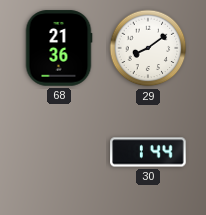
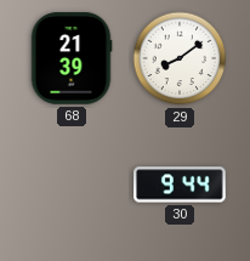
68: 21:36 -> 21:39
30: 1:44 -> 9:44
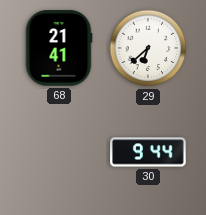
68: 21:39 -> 21:41
29: 8:09 -> 6:38
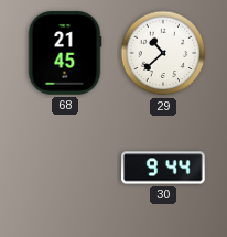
68: 21:41 -> 21:45
29: 6:38 -> 10:38
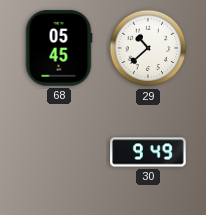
68: 21:45 -> 05:45
30: 9:44 -> 9:49
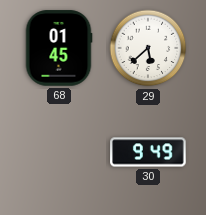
68: 05:45 -> 01:45
29: 10:38 -> 5:38
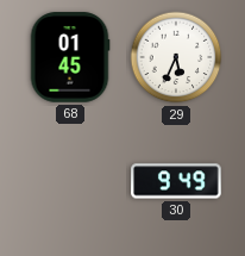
29: 5:38 -> 5:34
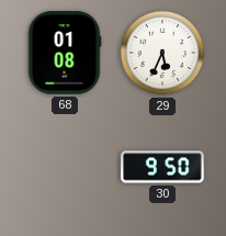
68: 01:45 -> 01:08
30: 9:49 -> 9:50
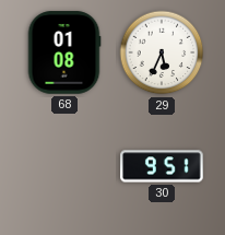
30: 9:50 -> 9:51
